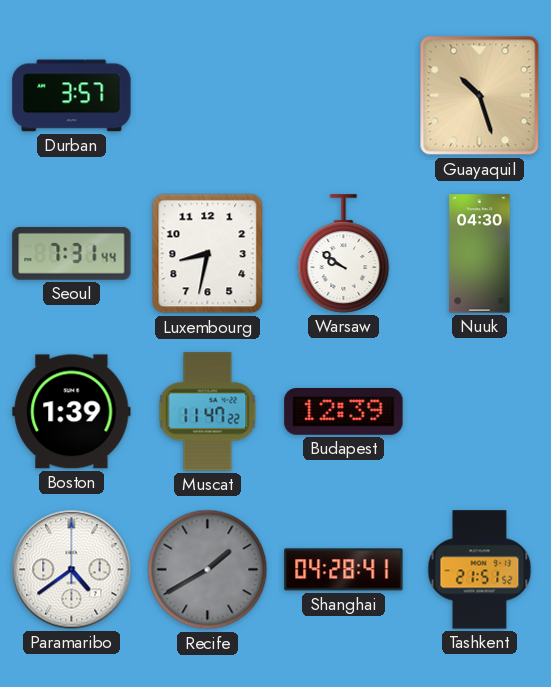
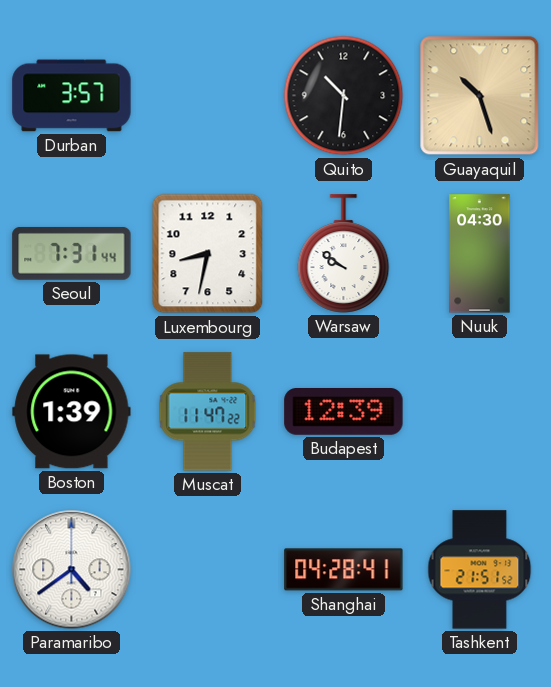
Quito: none -> 10:31
Recife: 1:40 -> none
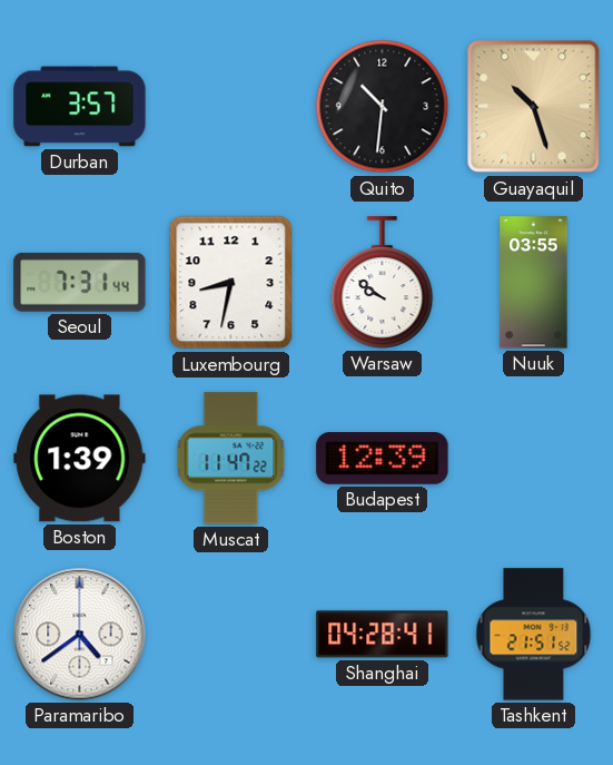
Nuuk: 04:30 -> 03:55
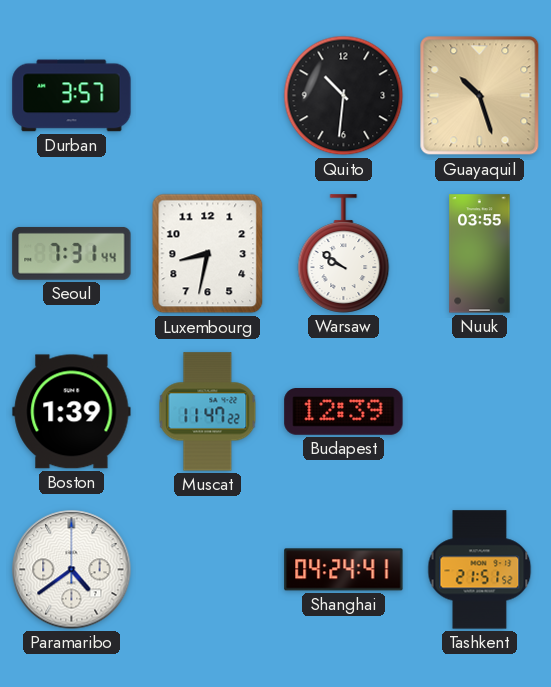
Shanghai: 04:28 -> 04:24
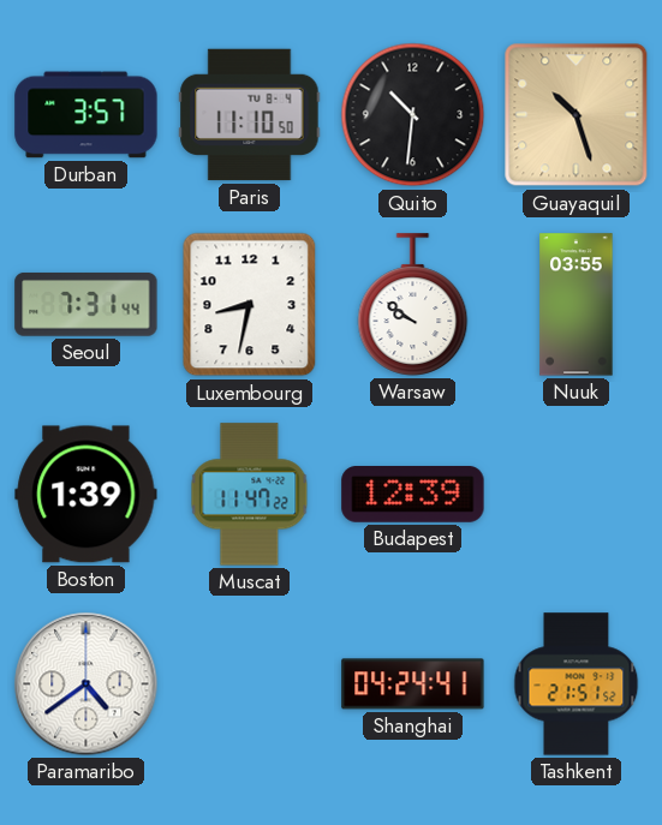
Paris: none -> 11:10
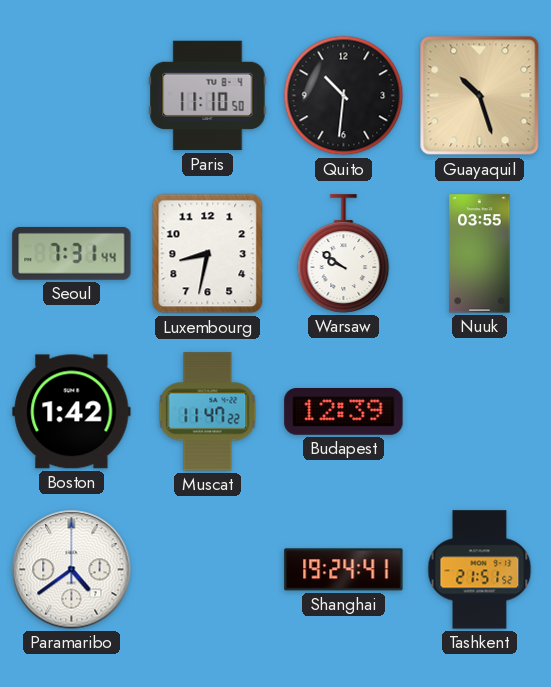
Durban: 3:57 -> none
Boston: 1:39 -> 1:42
Shanghai: 04:24 -> 19:24
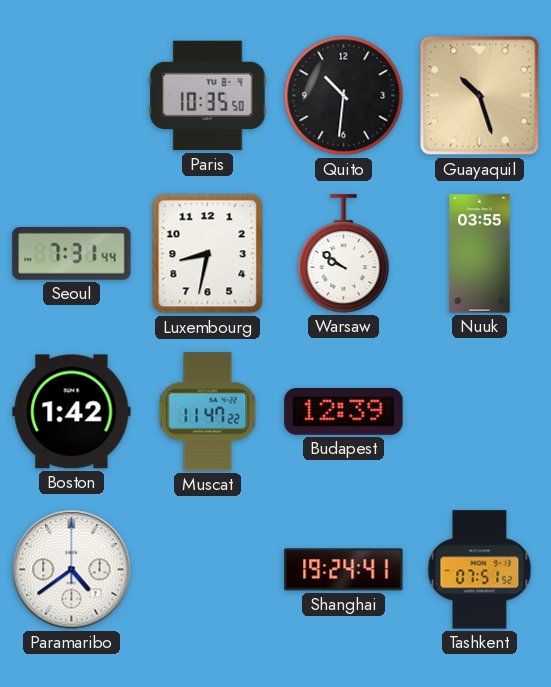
Paris: 11:10 -> 10:35
Tashkent: 21:51 -> 07:51
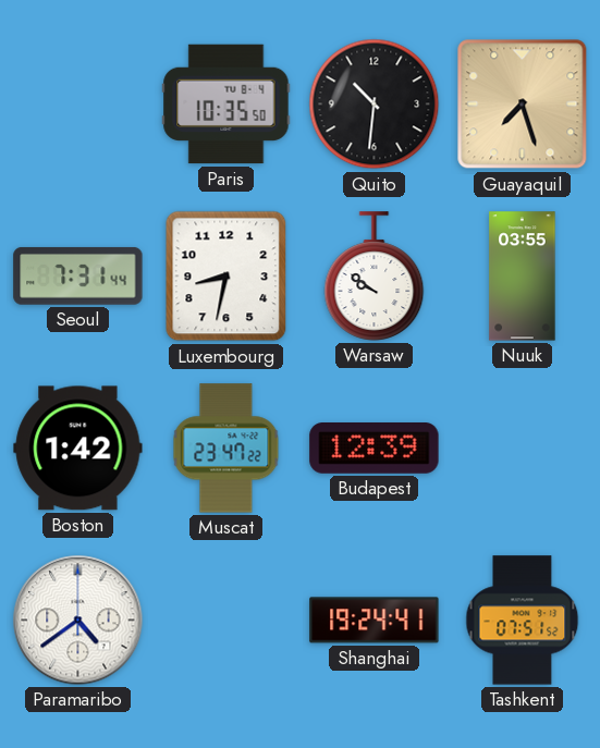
Guayaquil: 10:27 -> 7:27
Muscat: 11:47 -> 23:47
